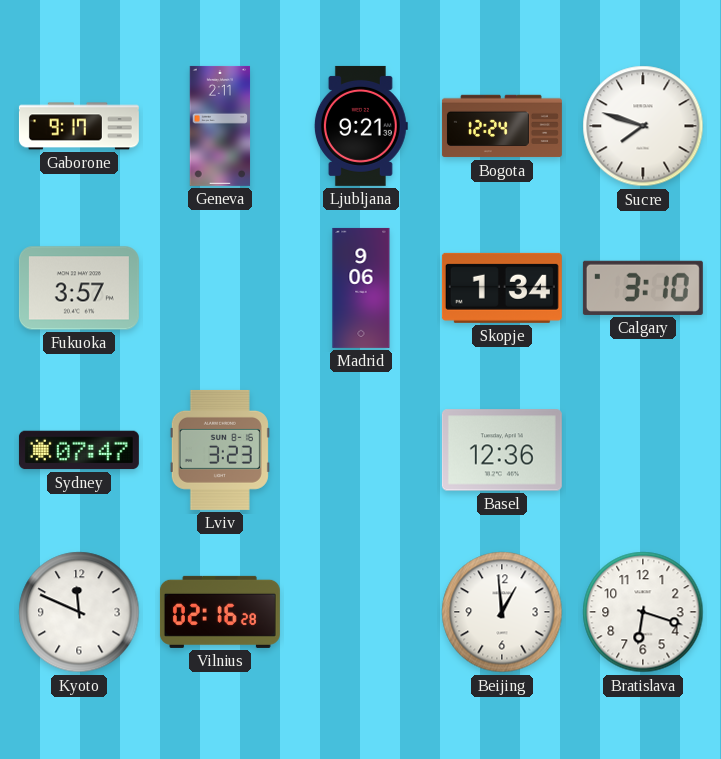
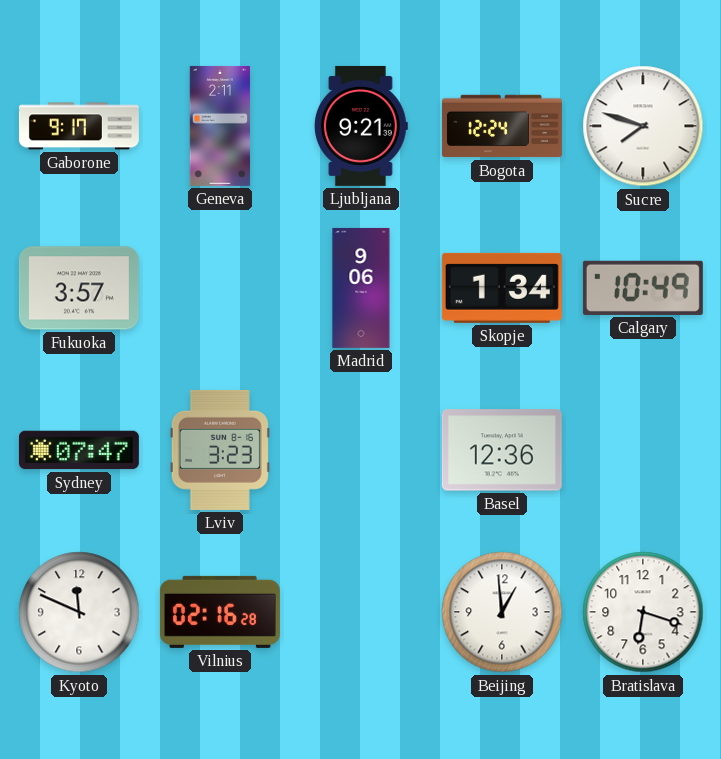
Calgary: 3:10 -> 10:49
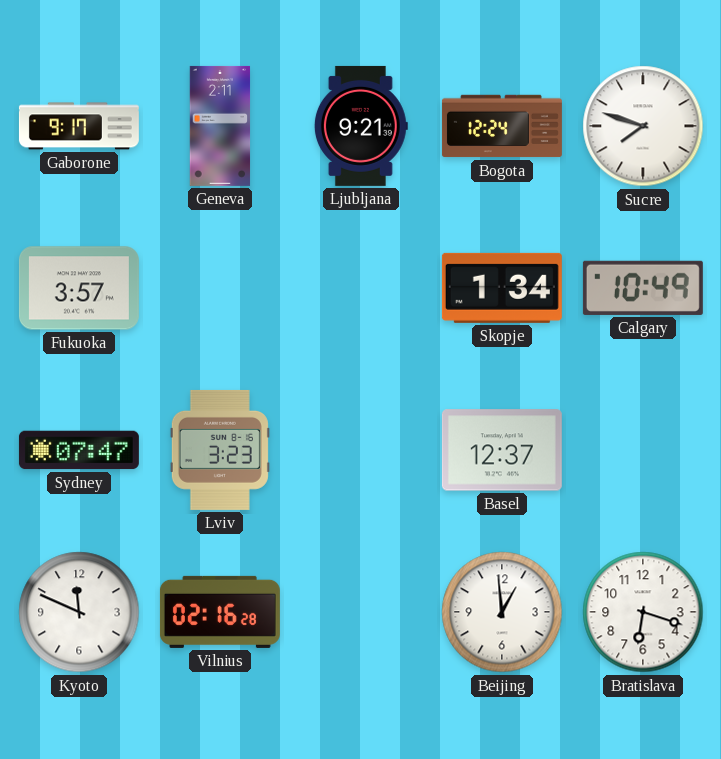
Madrid: 9:06 -> none
Basel: 12:36 -> 12:37
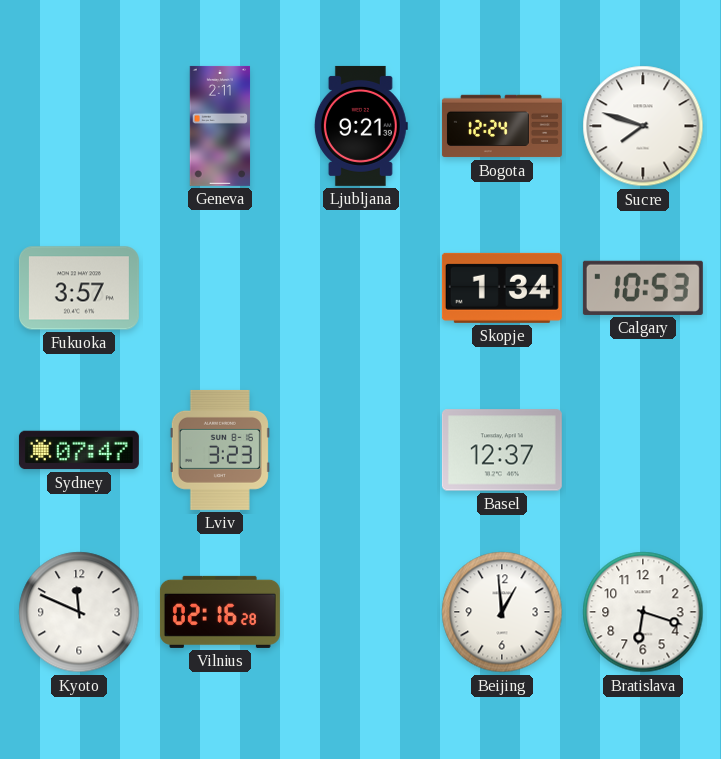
Gaborone: 9:17 -> none
Calgary: 10:49 -> 10:53
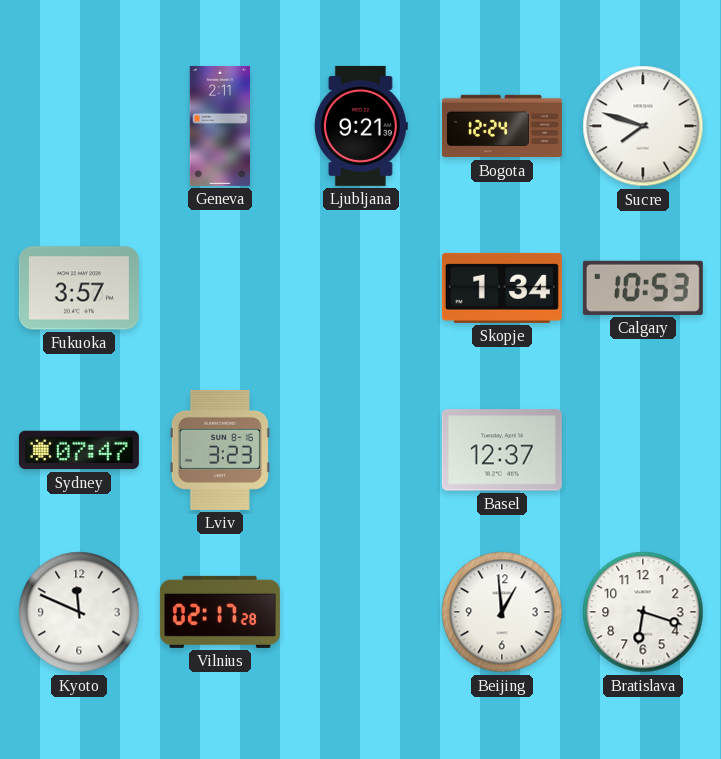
Vilnius: 02:16 -> 02:17
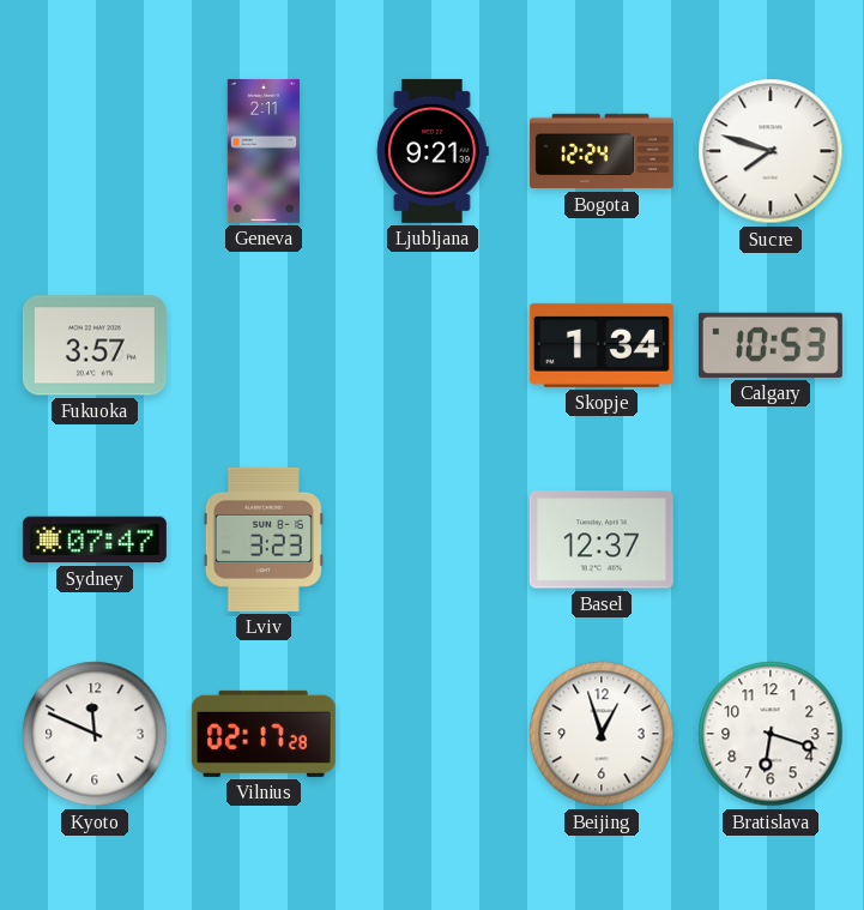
Beijing: 12:59 -> 12:57
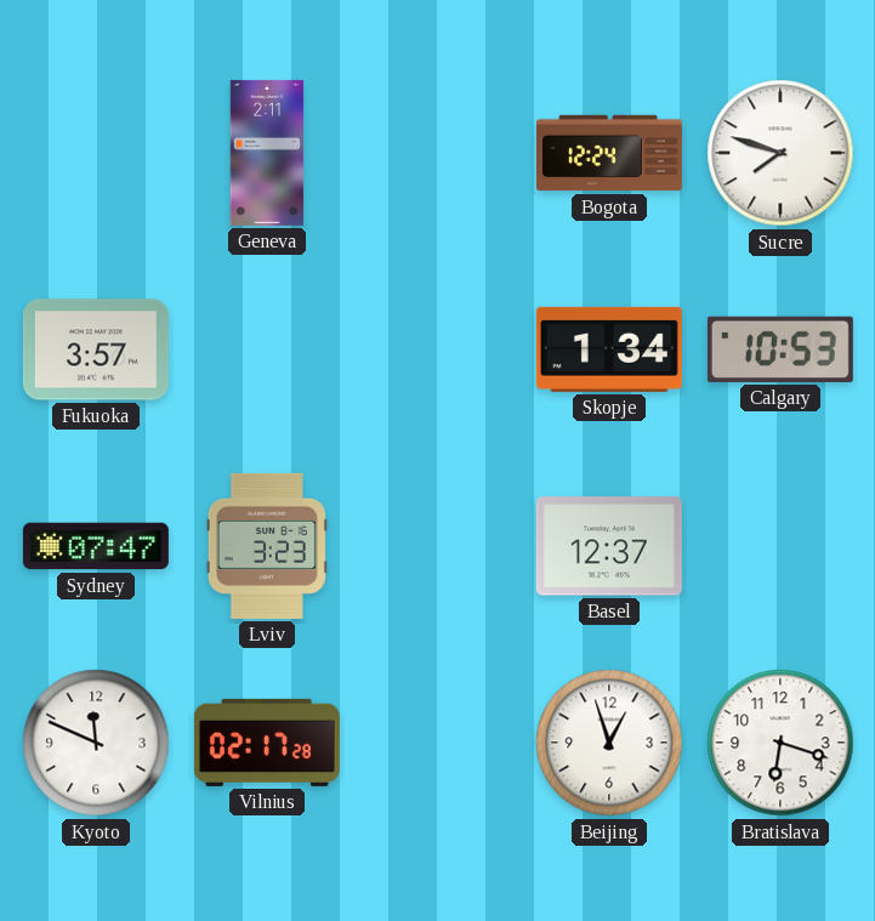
Ljubljana: 9:21 -> none
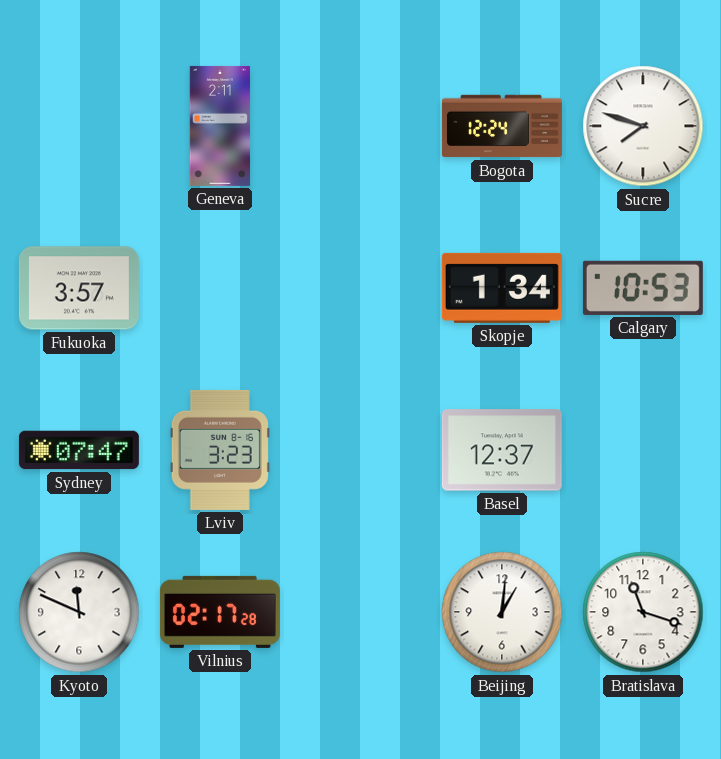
Beijing: 12:57 -> 1:01
Bratislava: 6:18 -> 11:18
